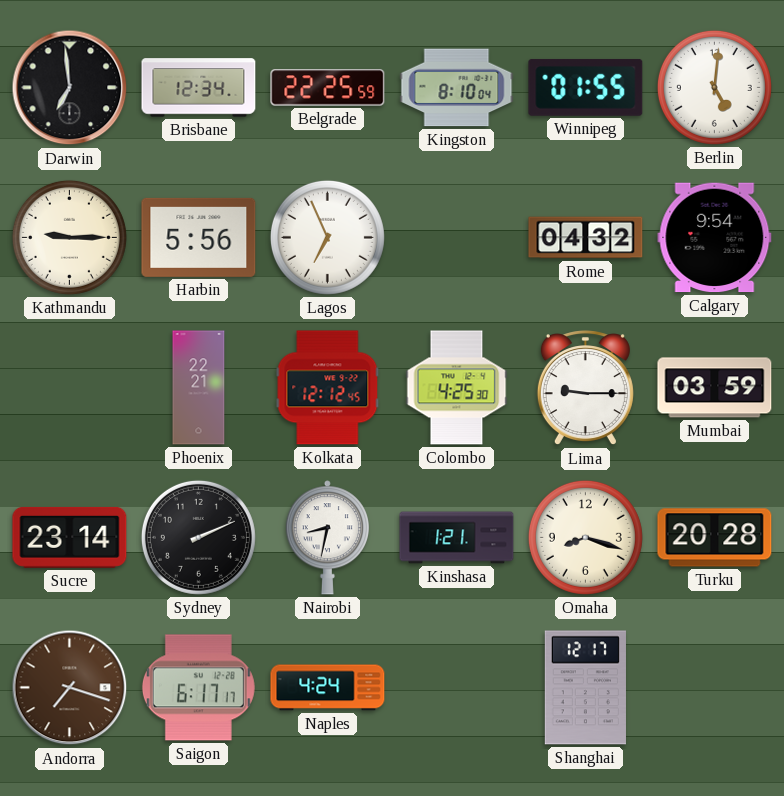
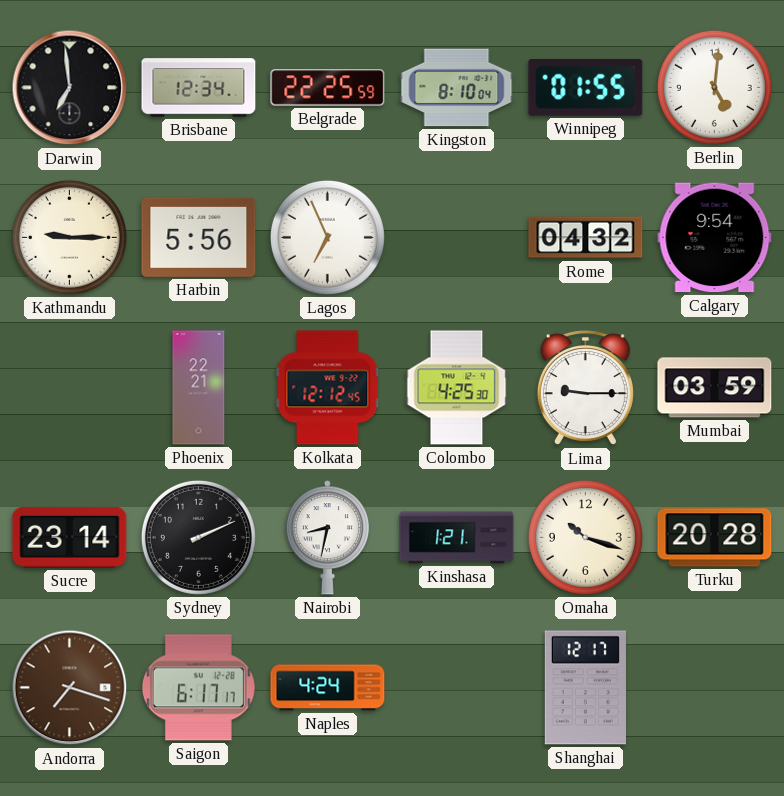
Omaha: 8:18 -> 10:18
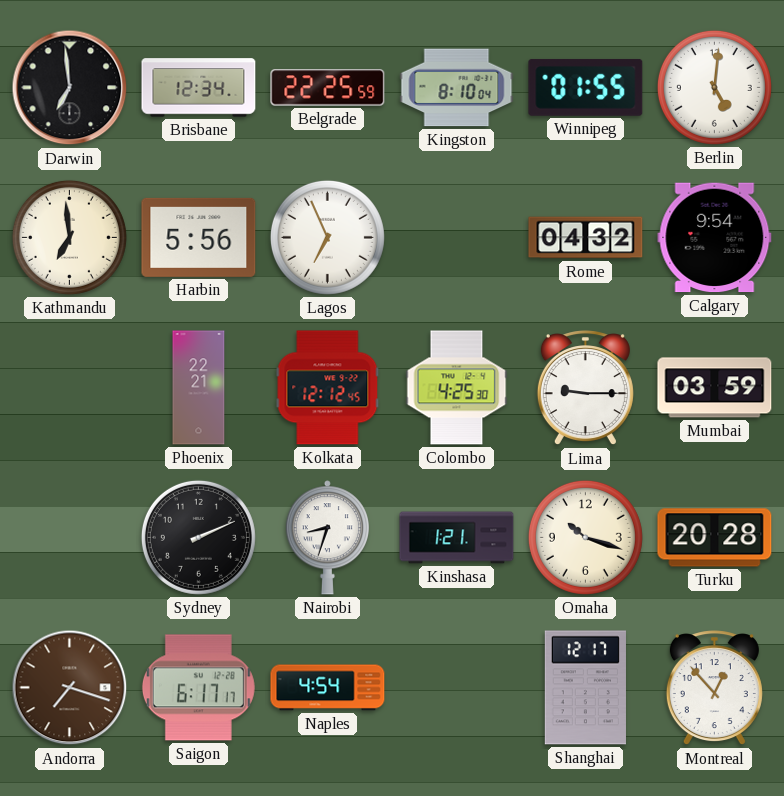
Kathmandu: 9:15 -> 6:59
Sucre: 23:14 -> none
Nairobi: 8:32 -> 8:33
Naples: 4:24 -> 4:54
Montreal: none -> 12:53
